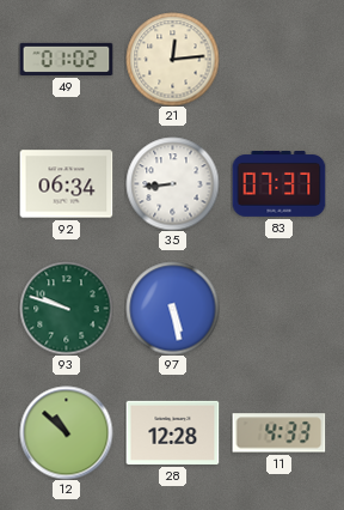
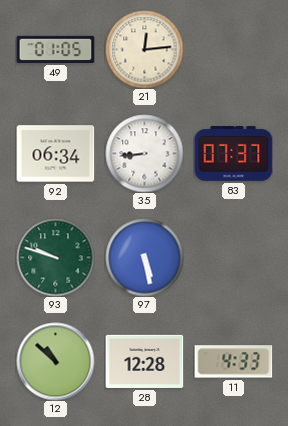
49: 01:02 -> 01:05
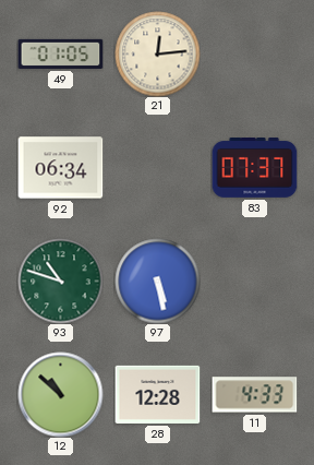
35: 8:44 -> none
93: 9:48 -> 10:48
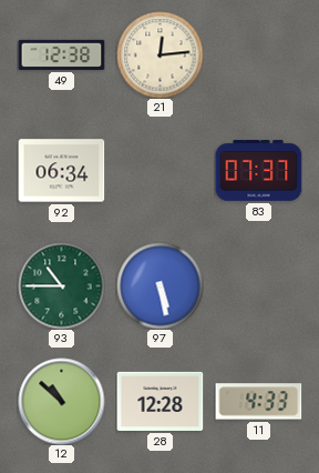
49: 01:05 -> 12:38
93: 10:48 -> 10:45
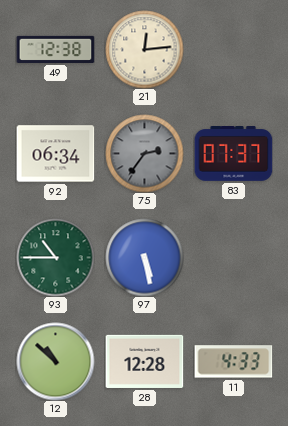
75: none -> 2:36
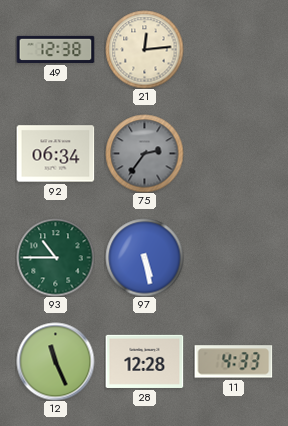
83: 07:37 -> none
12: 10:52 -> 11:26
